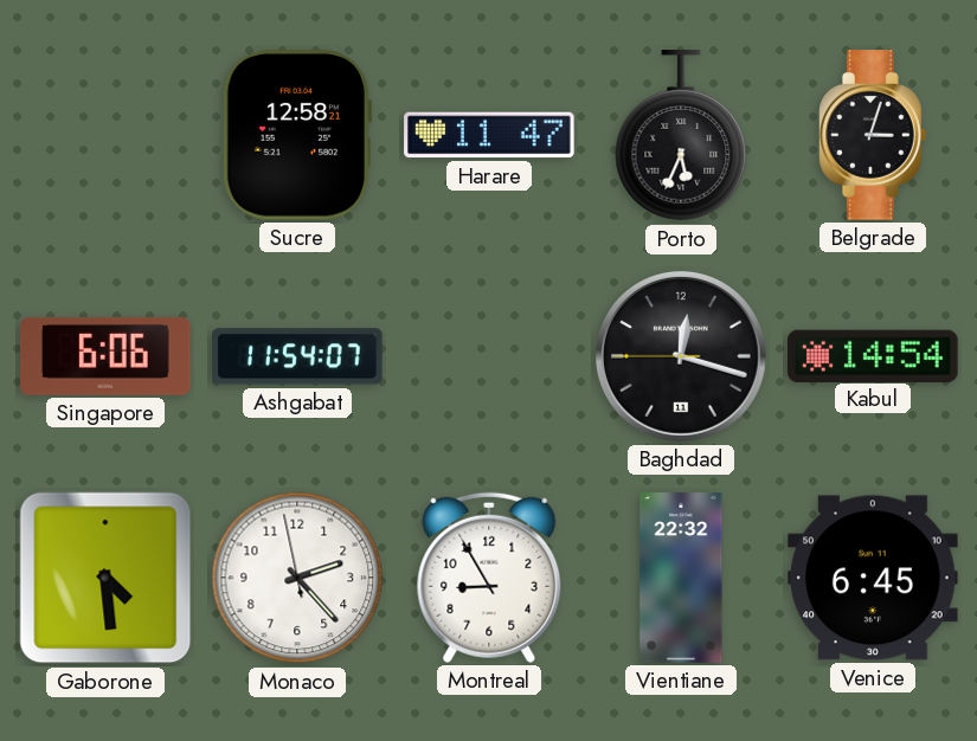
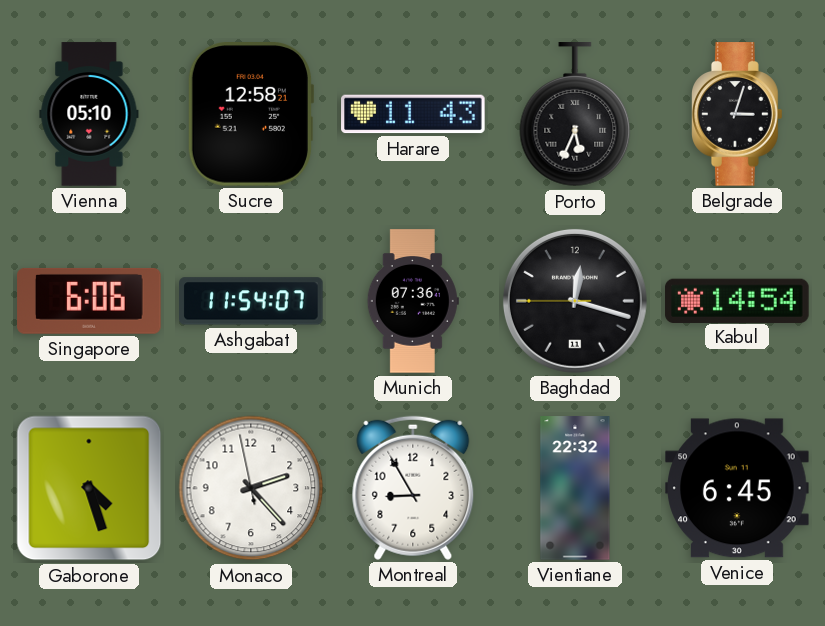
Vienna: none -> 05:10
Harare: 11:47 -> 11:43
Munich: none -> 07:36
Gaborone: 4:29 -> 4:27
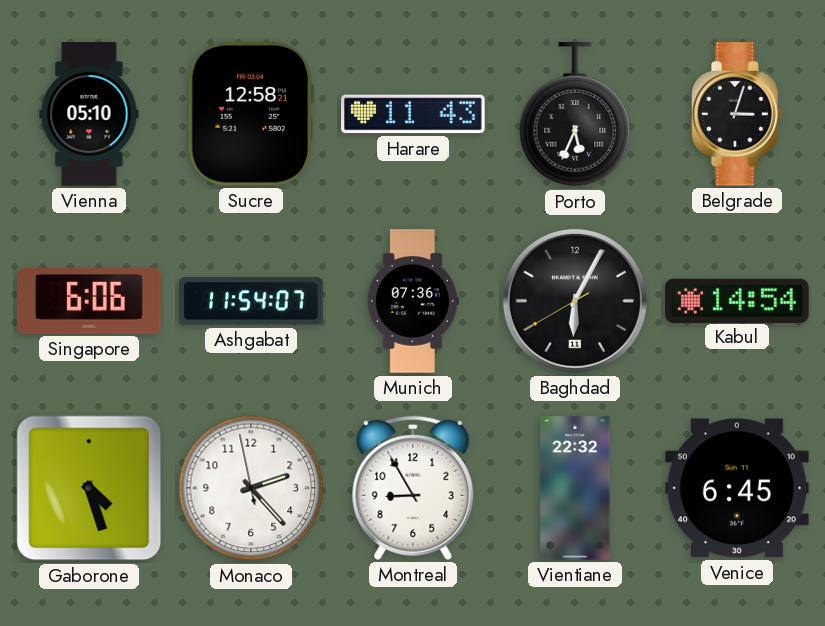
Baghdad: 12:17 -> 6:04
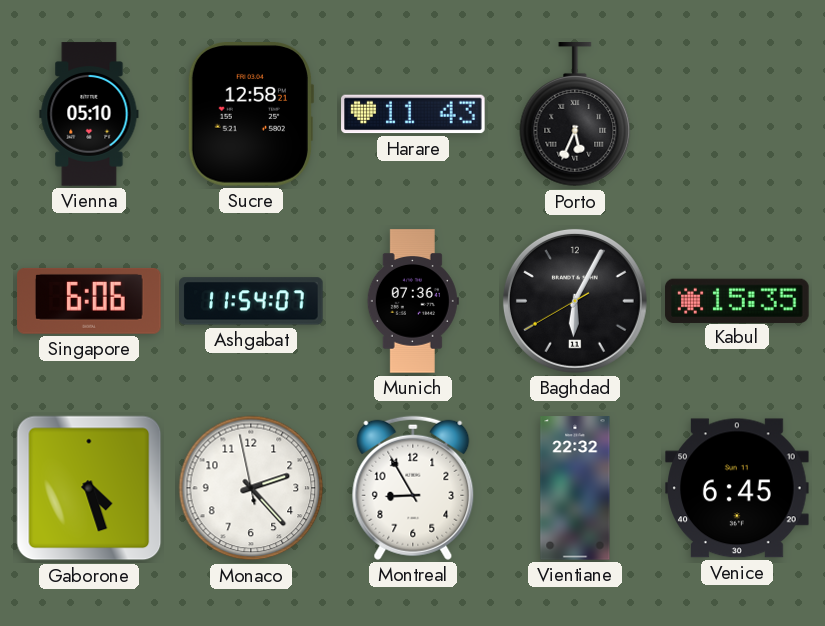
Belgrade: 3:03 -> none
Kabul: 14:54 -> 15:35
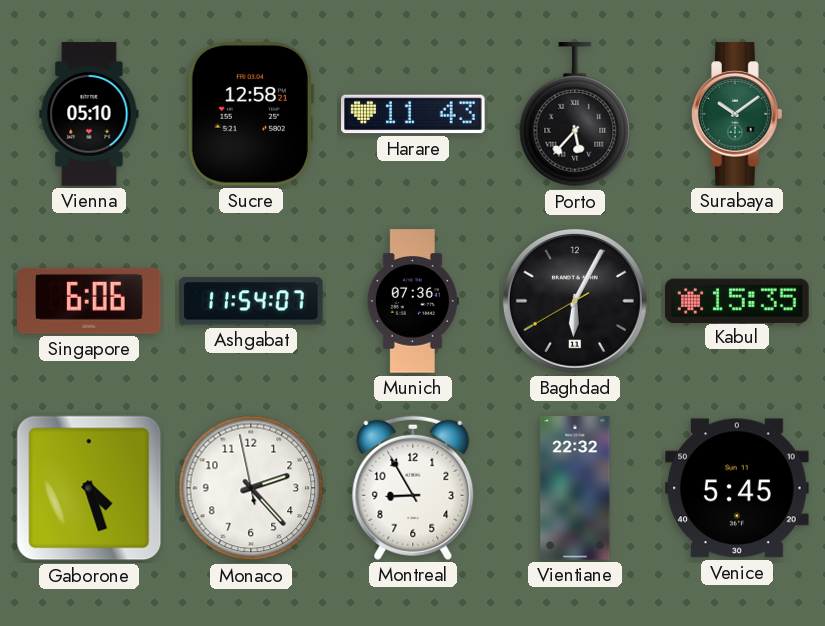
Porto: 5:34 -> 5:37
Surabaya: none -> 10:09
Venice: 6:45 -> 5:45
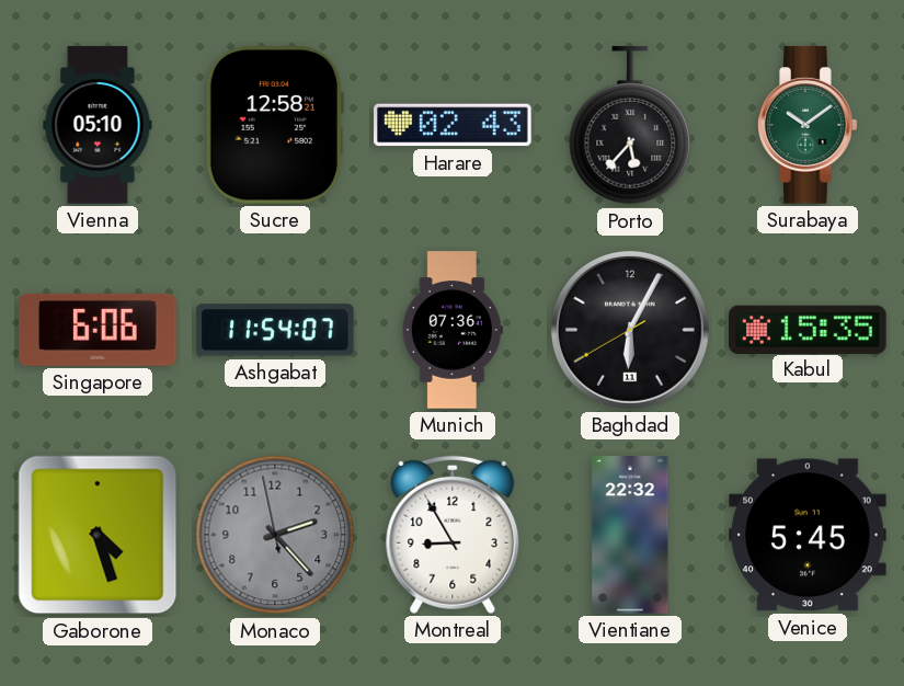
Harare: 11:43 -> 02:43
Monaco dial: white -> grey
